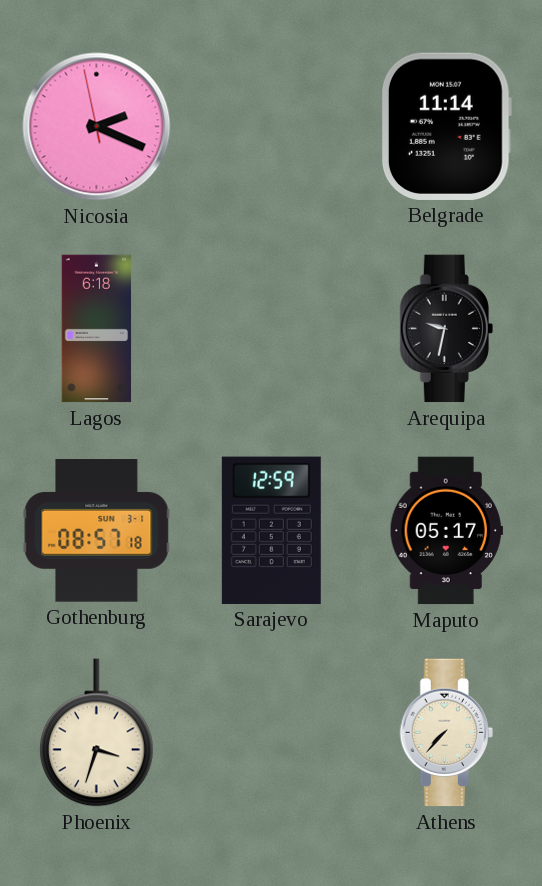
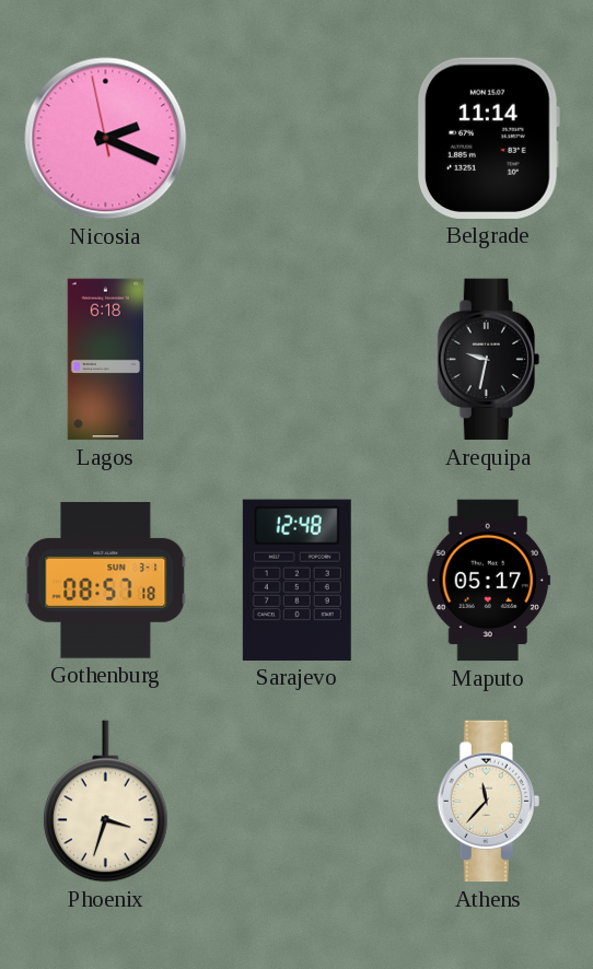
Sarajevo: 12:59 -> 12:48
Athens: 7:37 -> 11:37
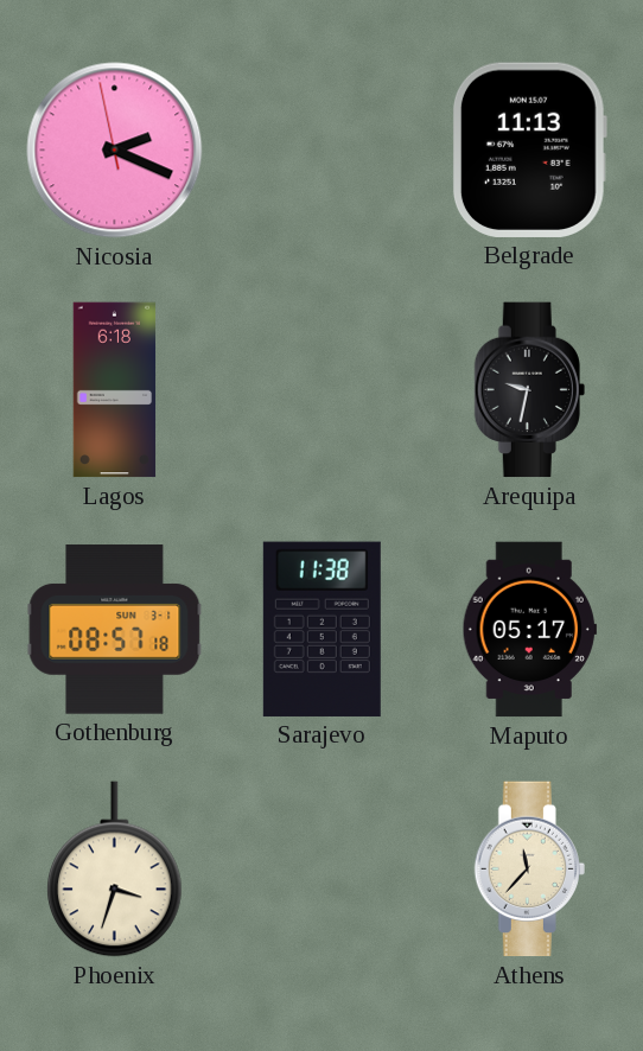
Belgrade: 11:14 -> 11:13
Sarajevo: 12:48 -> 11:38
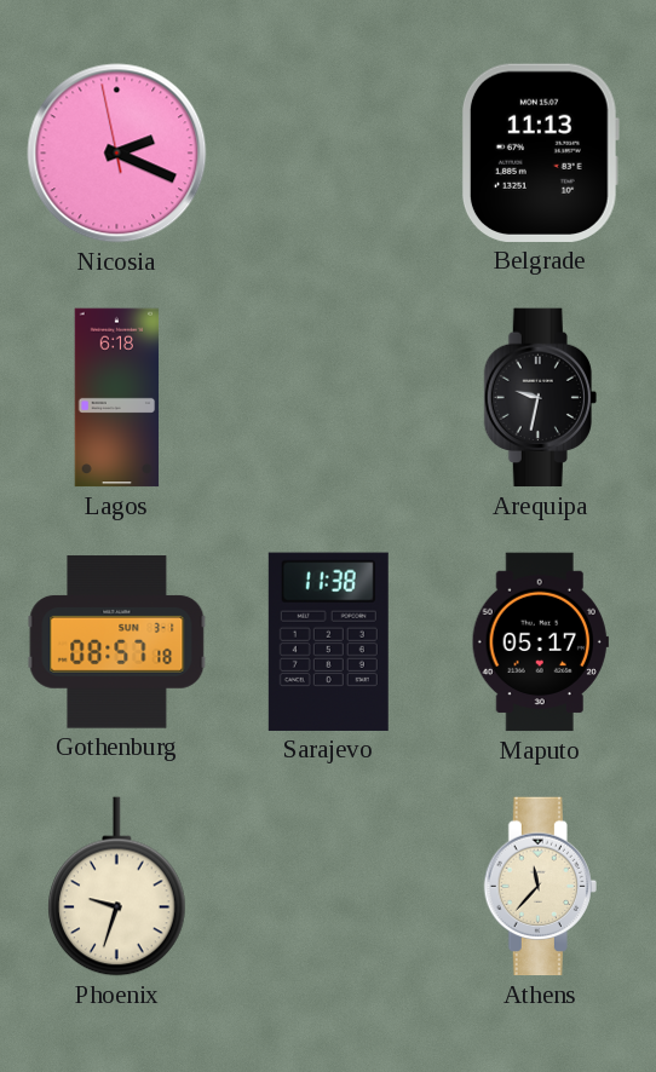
Phoenix: 3:33 -> 9:33
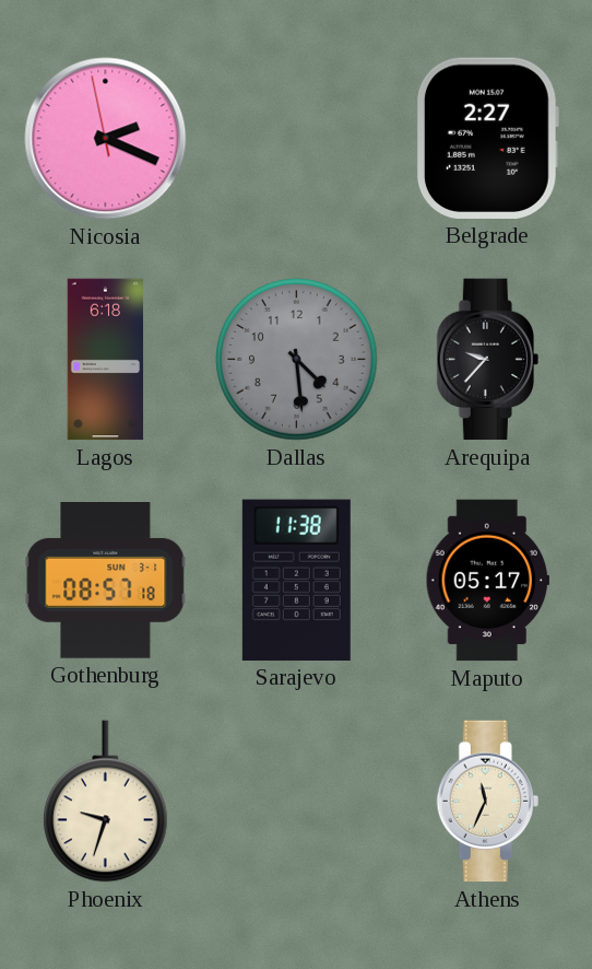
Belgrade: 11:13 -> 2:27
Dallas: none -> 4:29
Arequipa: 9:32 -> 9:37
Athens: 11:37 -> 11:34
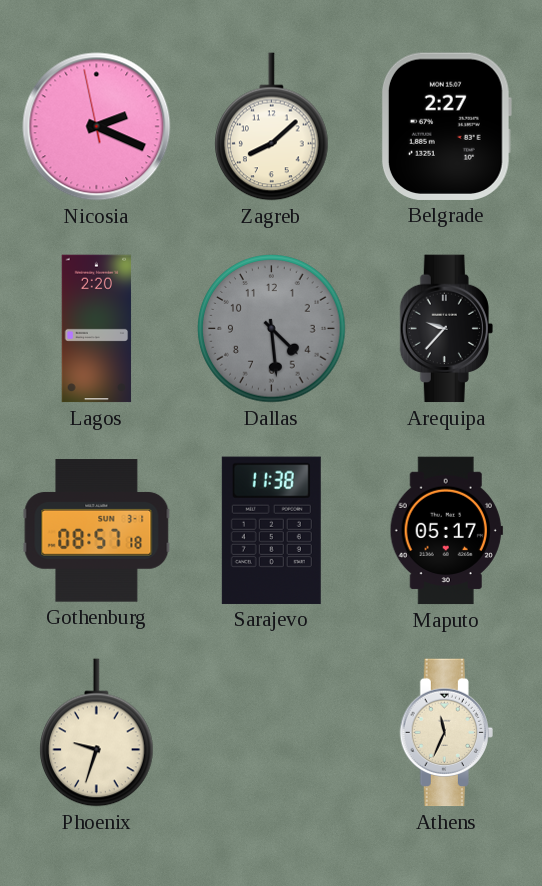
Zagreb: none -> 8:08
Lagos: 6:18 -> 2:20
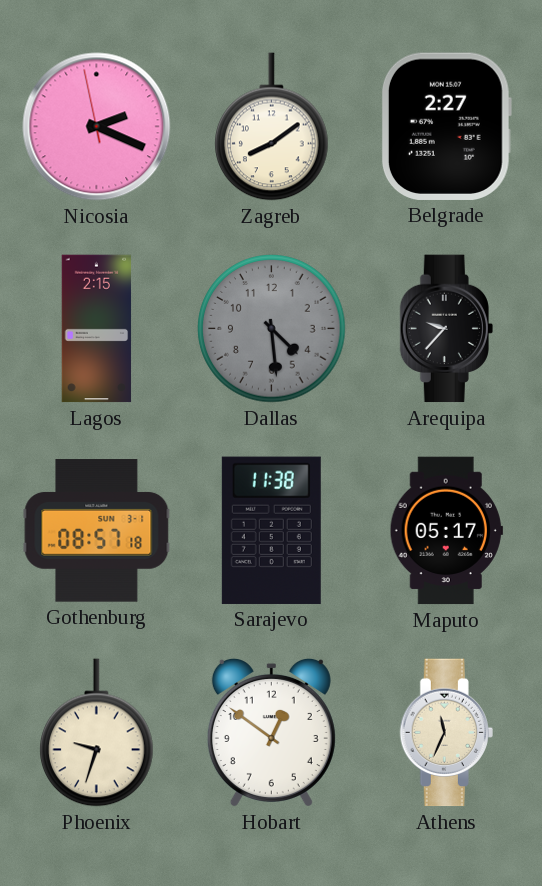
Zagreb: 8:08 -> 8:09
Lagos: 2:20 -> 2:15
Hobart: none -> 12:51
